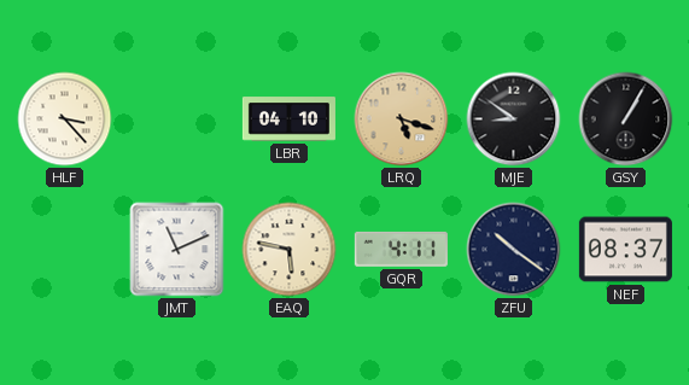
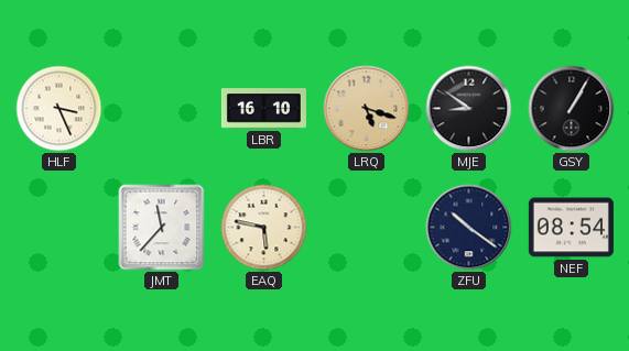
HLF: 3:23 -> 3:26
LBR: 04:10 -> 16:10
JMT: 11:11 -> 11:37
GQR: 4:11 -> none
NEF: 08:37 -> 08:54
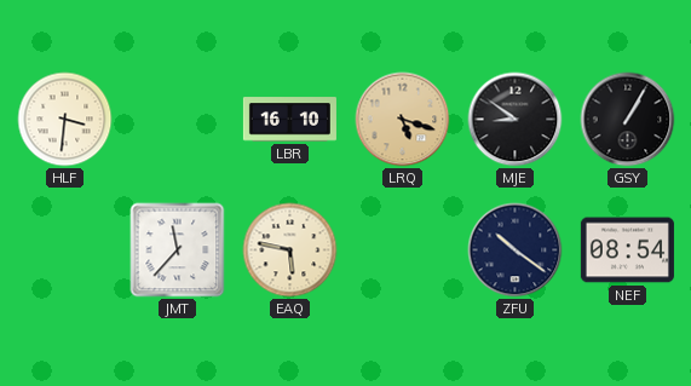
HLF: 3:26 -> 3:31
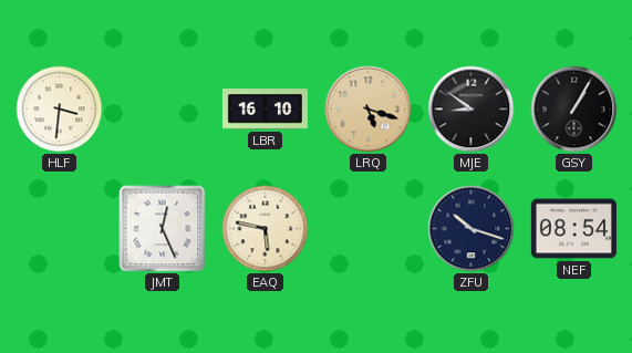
JMT: 11:37 -> 12:26
ZFU: 10:21 -> 10:18
